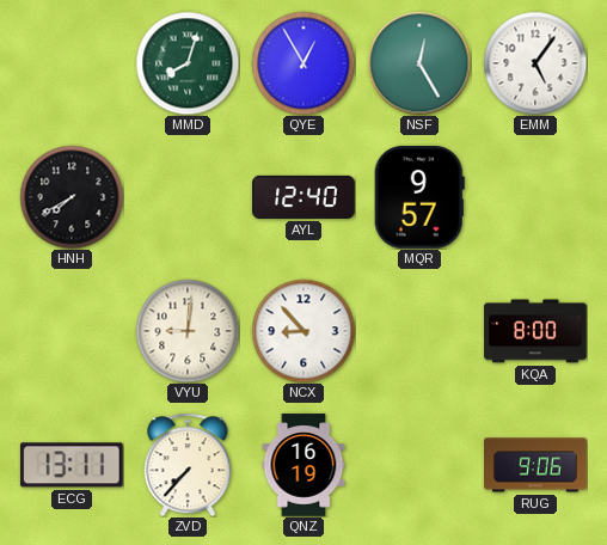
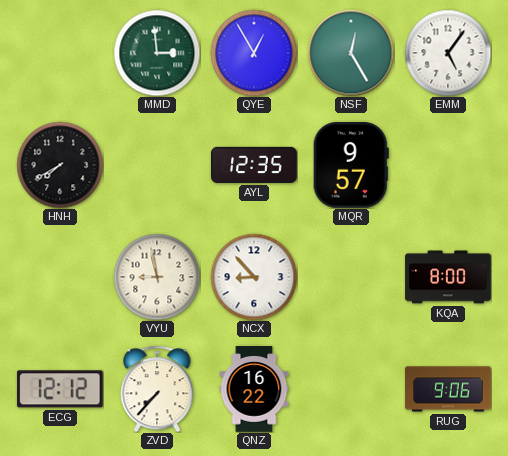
MMD: 8:03 -> 2:59
AYL: 12:40 -> 12:35
VYU: 9:01 -> 8:58
ECG: 13:11 -> 12:12
QNZ: 16:19 -> 16:22
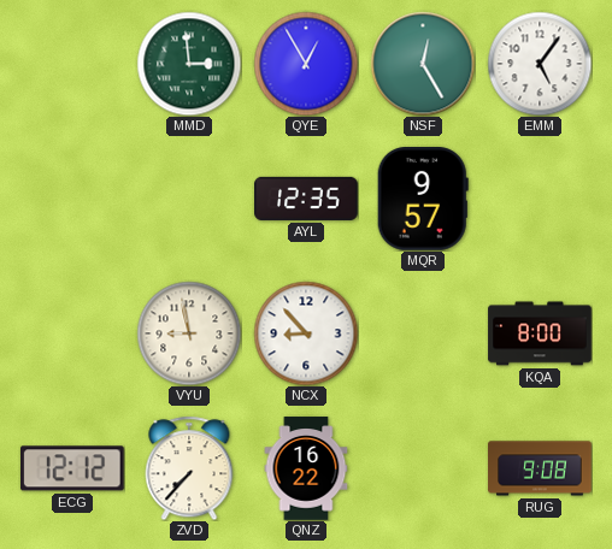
HNH: 7:40 -> none
RUG: 9:06 -> 9:08
